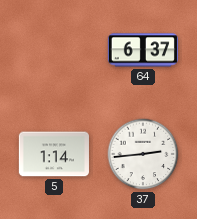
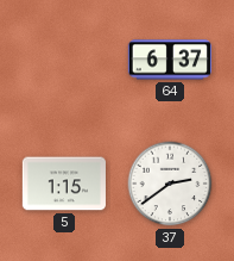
5: 1:14 -> 1:15
37: 2:44 -> 2:39
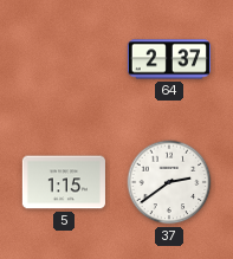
64: 6:37 -> 2:37
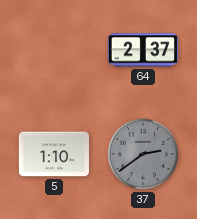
5: 1:15 -> 1:10
37 dial: white -> grey
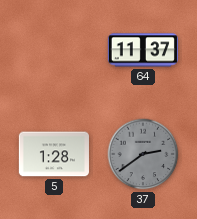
64: 2:37 -> 11:37
5: 1:10 -> 1:28
